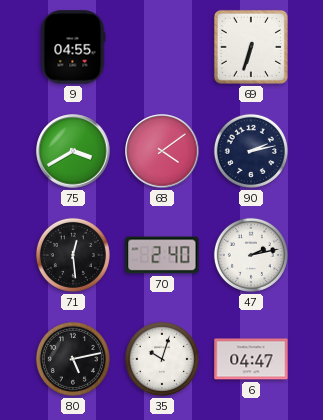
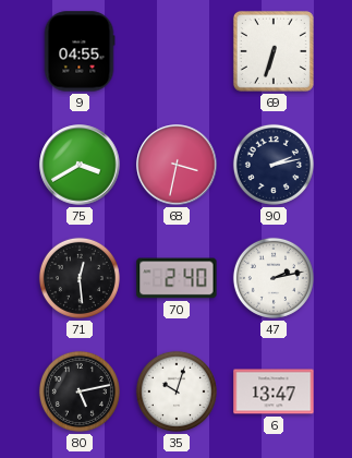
68: 4:09 -> 3:32
6: 04:47 -> 13:47
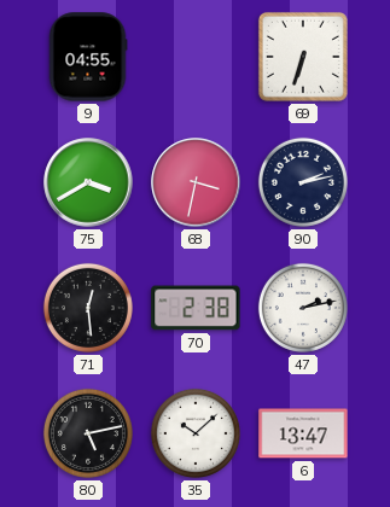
70: 2:40 -> 2:38
35: 10:03 -> 10:08
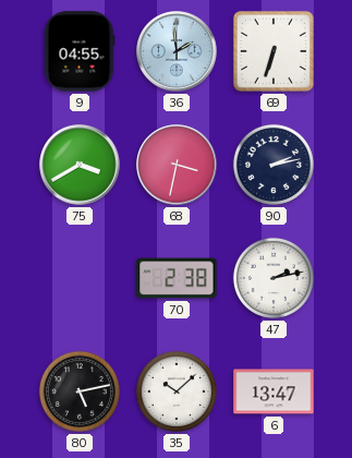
36: none -> 1:59
71: 12:29 -> none
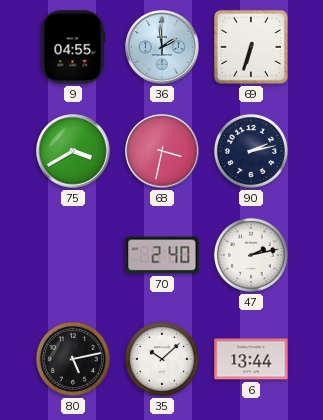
70: 2:38 -> 2:40
6: 13:47 -> 13:44
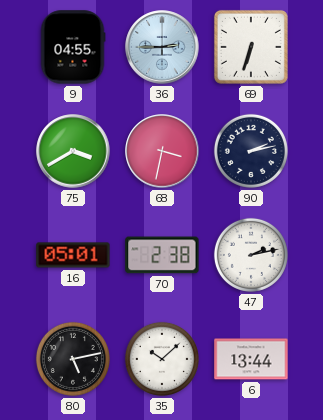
36: 1:59 -> 2:45
16: none -> 05:01
70: 2:40 -> 2:38
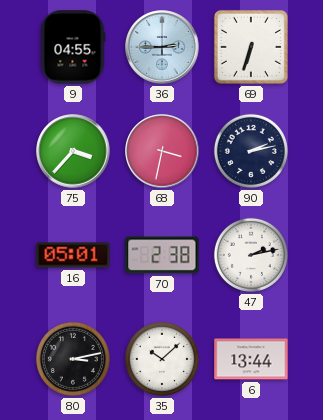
75: 3:40 -> 3:37
80: 5:13 -> 3:13
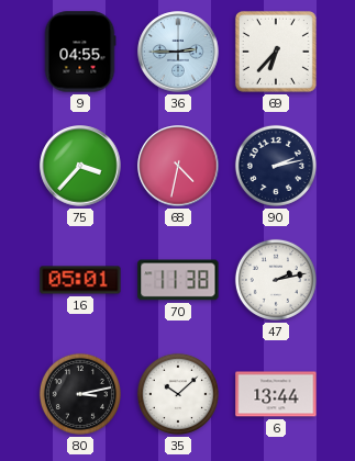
69: 6:33 -> 6:37
68: 3:32 -> 4:32
70: 2:38 -> 11:38
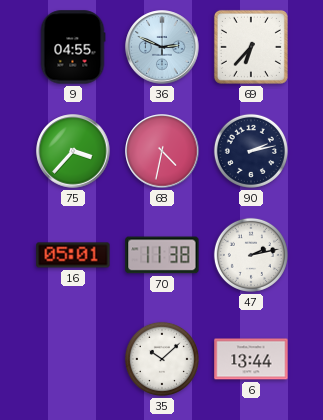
36: 2:45 -> 2:49
80: 3:13 -> none
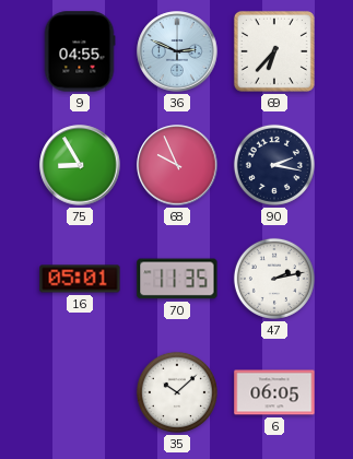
75: 3:37 -> 8:55
68: 4:32 -> 9:56
90: 2:13 -> 2:17
70: 11:38 -> 11:35
6: 13:44 -> 06:05
